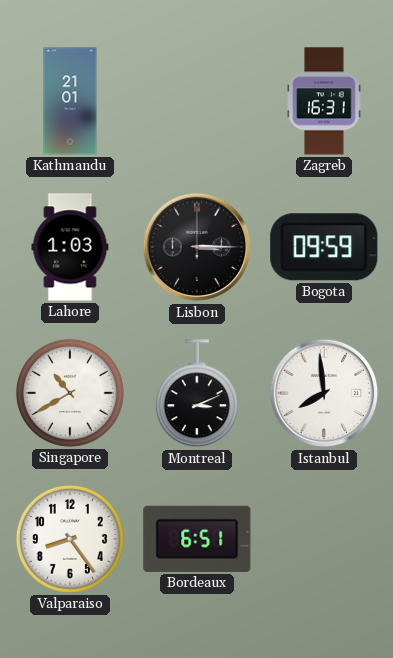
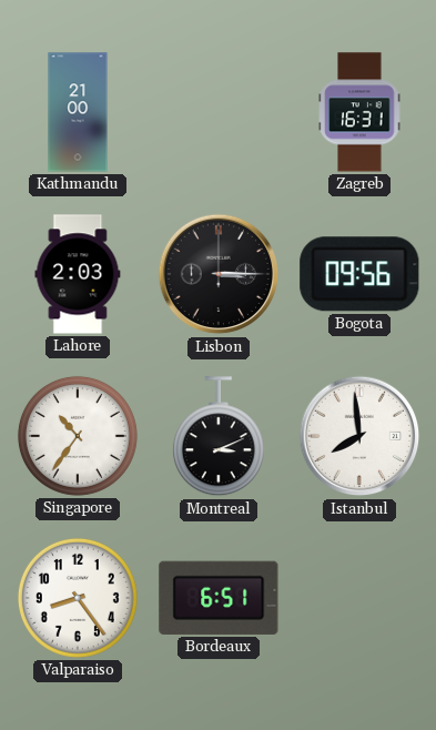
Kathmandu: 21:01 -> 21:00
Lahore: 1:03 -> 2:03
Bogota: 09:59 -> 09:56
Singapore: 10:40 -> 10:36
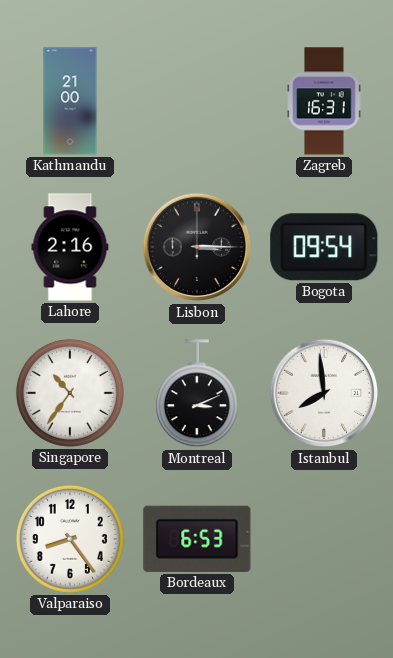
Lahore: 2:03 -> 2:16
Bogota: 09:56 -> 09:54
Bordeaux: 6:51 -> 6:53
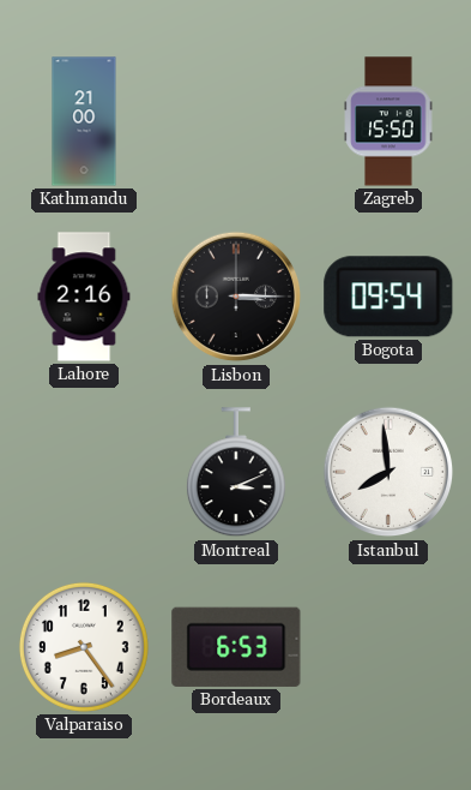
Zagreb: 16:31 -> 15:50
Singapore: 10:36 -> none
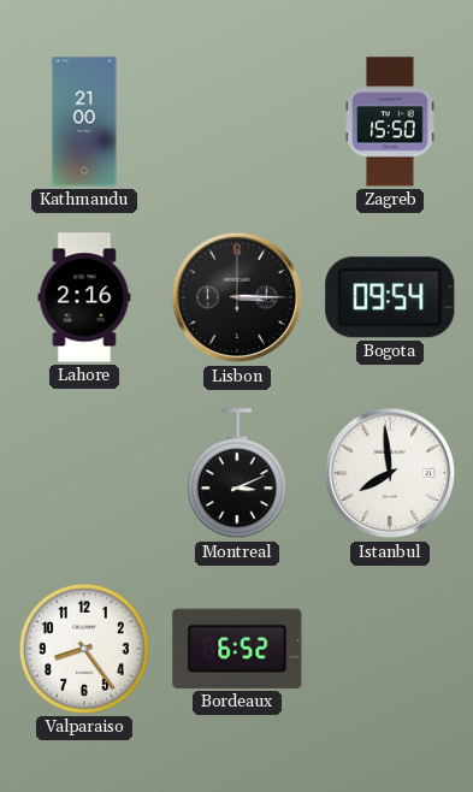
Bordeaux: 6:53 -> 6:52
